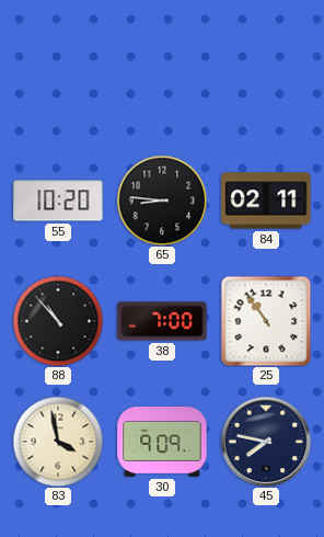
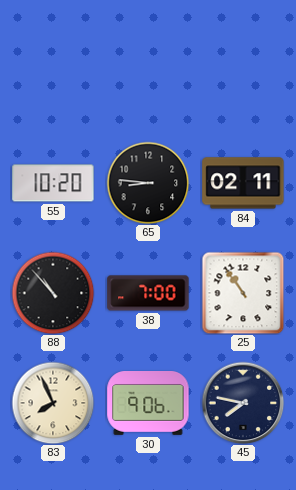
83: 3:58 -> 7:56
30: 9:09 -> 9:06
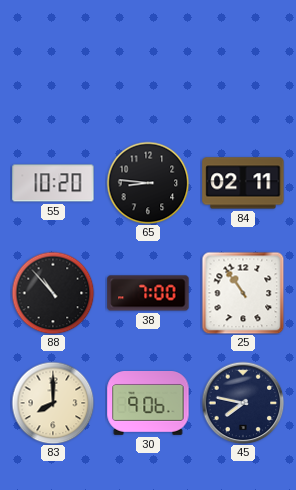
83: 7:56 -> 8:00
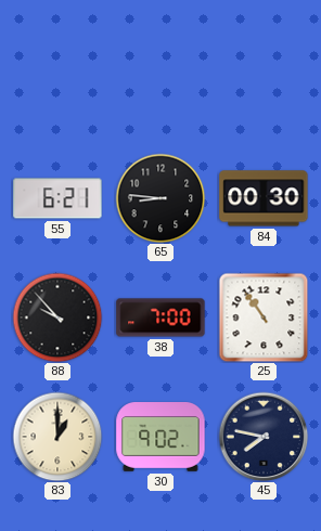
55: 10:20 -> 6:21
84: 02:11 -> 00:30
88: 10:53 -> 9:53
83: 8:00 -> 1:00
30: 9:06 -> 9:02
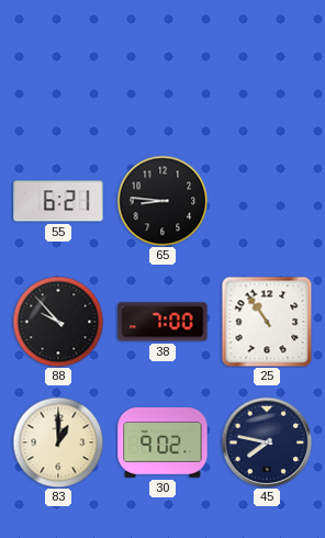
84: 00:30 -> none
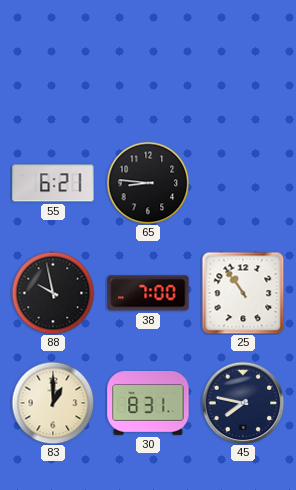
88: 9:53 -> 9:58
30: 9:02 -> 8:31
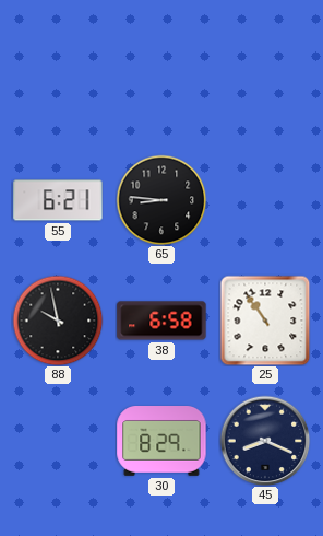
38: 7:00 -> 6:58
83: 1:00 -> none
30: 8:31 -> 8:29
45: 7:47 -> 8:19
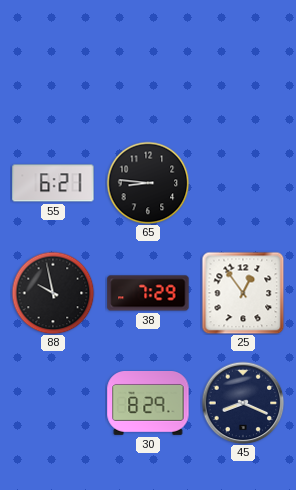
38: 6:58 -> 7:29
25: 10:54 -> 12:54
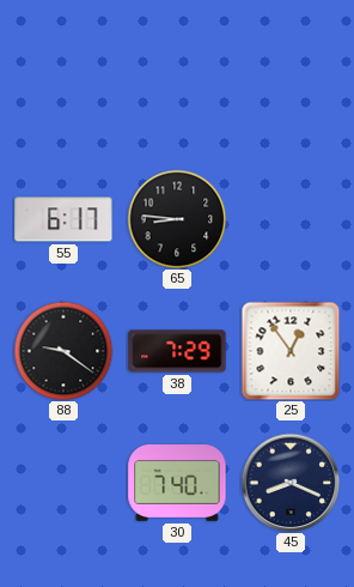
55: 6:21 -> 6:17
88: 9:58 -> 9:21
30: 8:29 -> 7:40
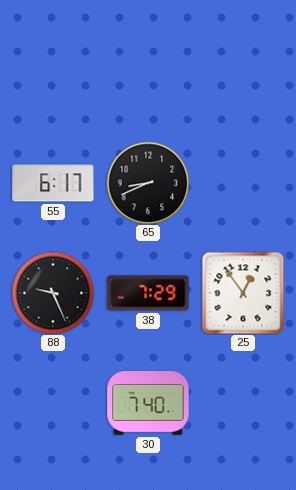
65: 8:46 -> 8:41
88: 9:21 -> 9:26
45: 8:19 -> none
